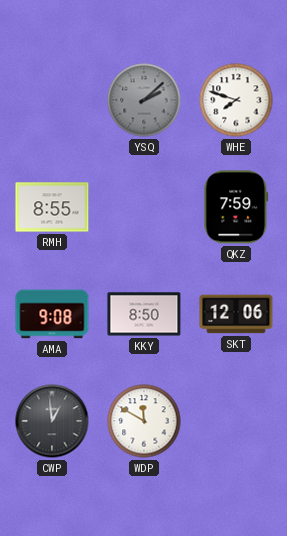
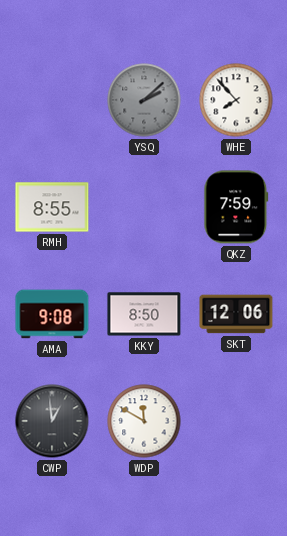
WHE: 7:48 -> 7:53
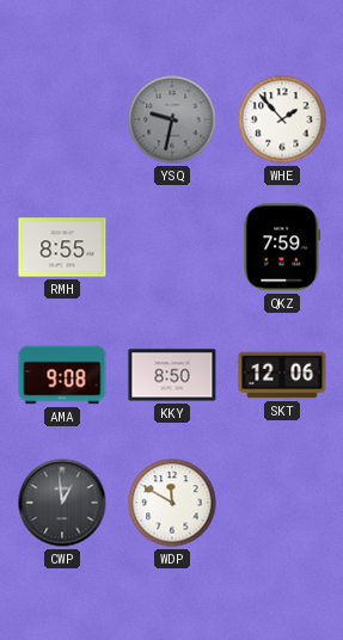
YSQ: 2:08 -> 9:32
WHE: 7:53 -> 1:53
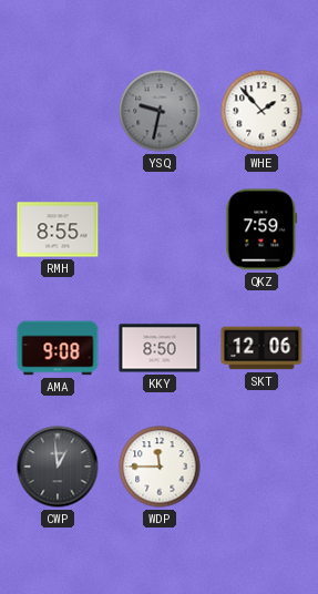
WDP: 11:50 -> 11:45
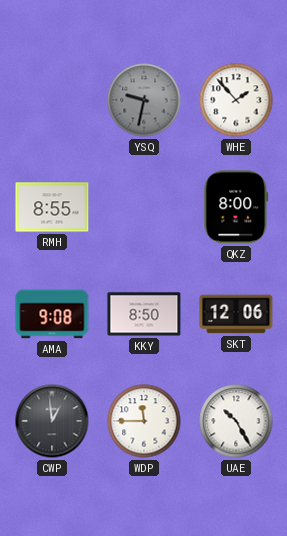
QKZ: 7:59 -> 8:00
UAE: none -> 10:25
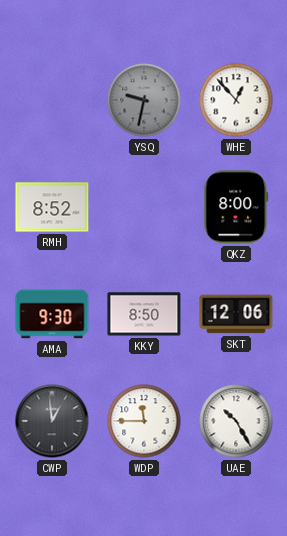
WHE: 1:53 -> 12:53
RMH: 8:55 -> 8:52
AMA: 9:08 -> 9:30
